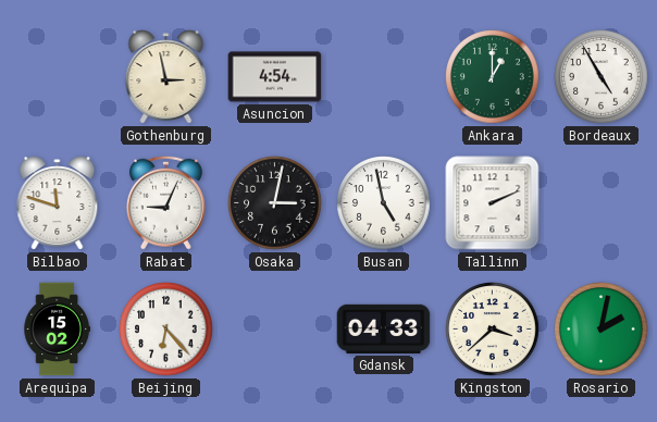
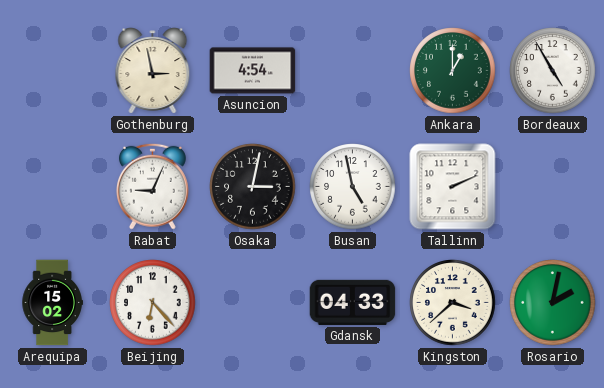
Bilbao: 11:48 -> none
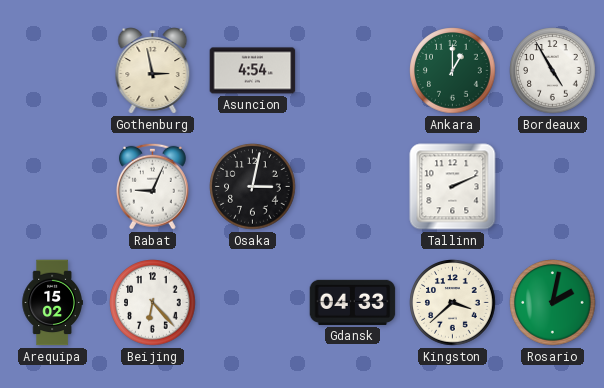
Busan: 4:58 -> none
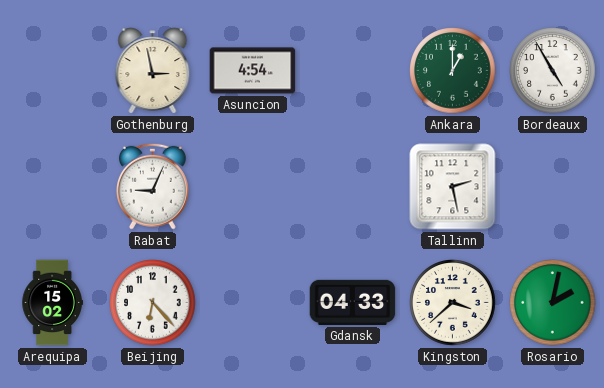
Osaka: 3:02 -> none
Tallinn: 2:11 -> 2:28
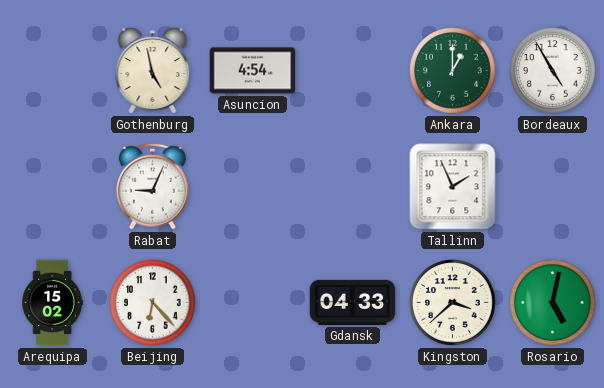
Gothenburg: 2:58 -> 4:58
Tallinn: 2:28 -> 1:56
Rosario: 2:02 -> 5:02
